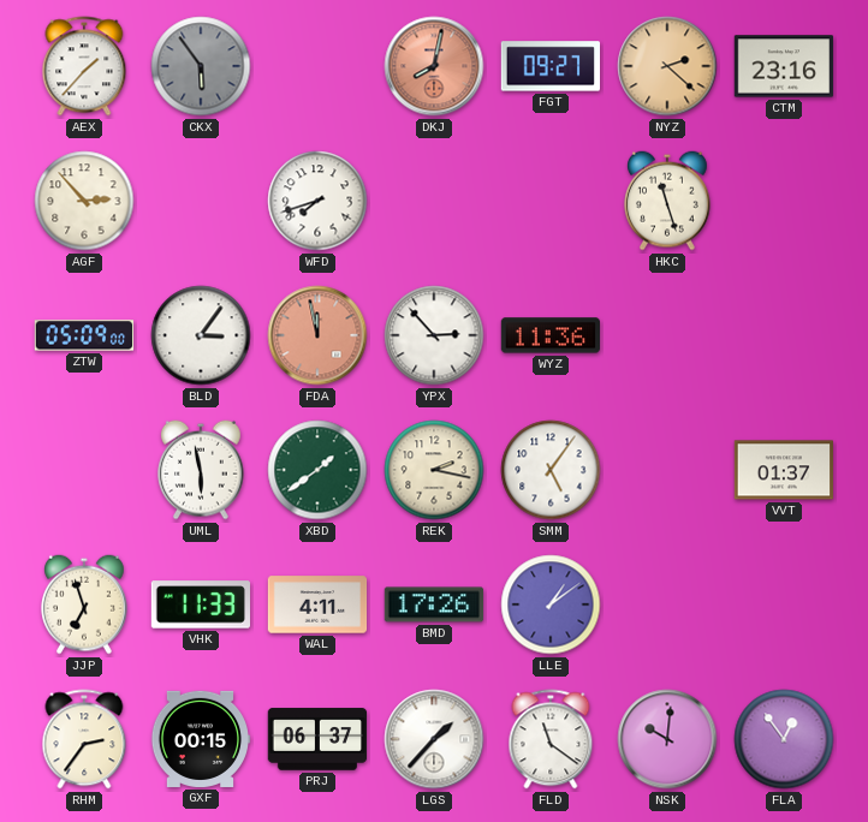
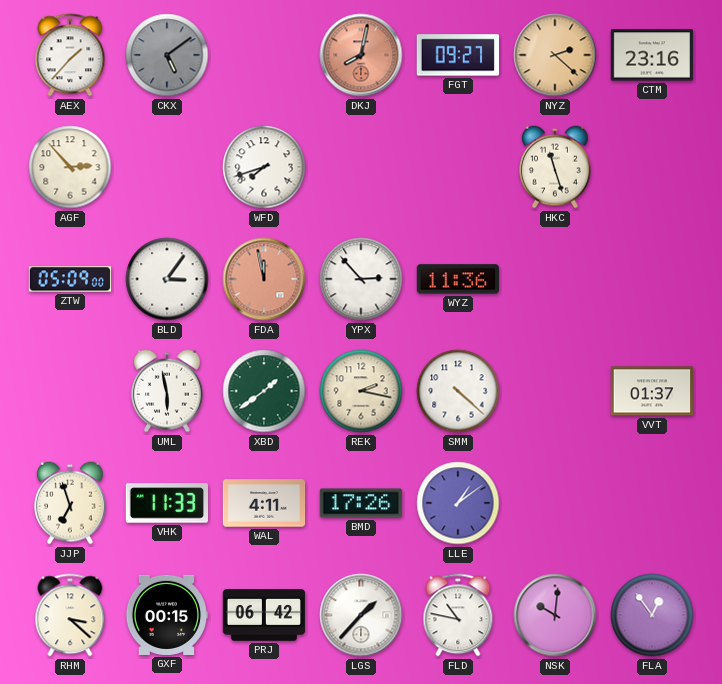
CKX: 5:54 -> 5:09
SMM: 5:06 -> 4:22
RHM: 2:36 -> 3:22
PRJ: 06:37 -> 06:42
FLD: 11:21 -> 10:47
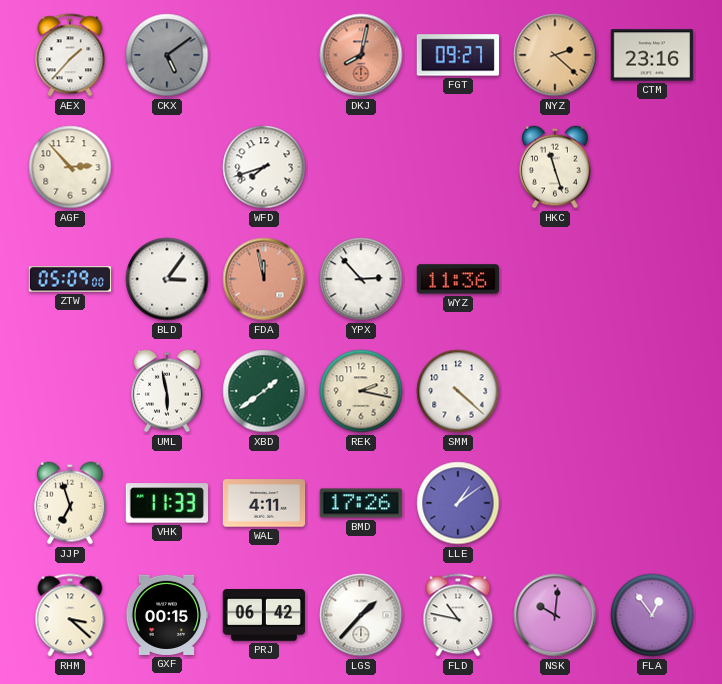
VVT: 01:37 -> none
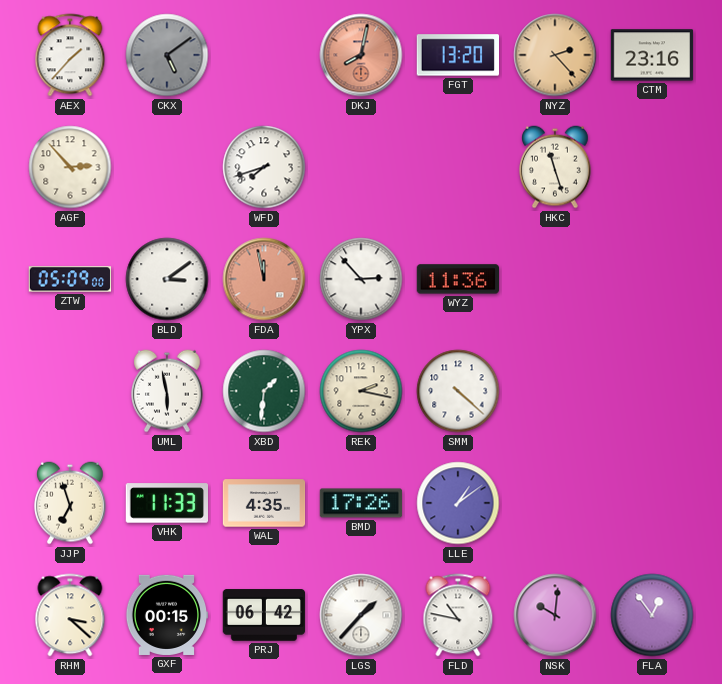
FGT: 09:27 -> 13:20
NYZ: 2:22 -> 2:23
BLD: 3:06 -> 3:09
XBD: 1:39 -> 1:31
WAL: 4:11 -> 4:35
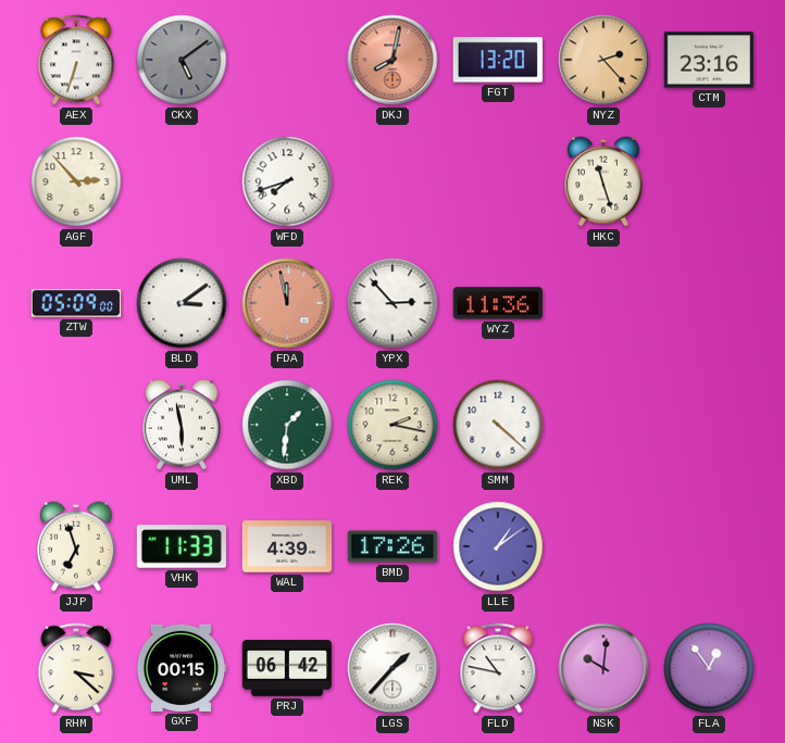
AEX: 1:37 -> 6:33
WAL: 4:35 -> 4:39
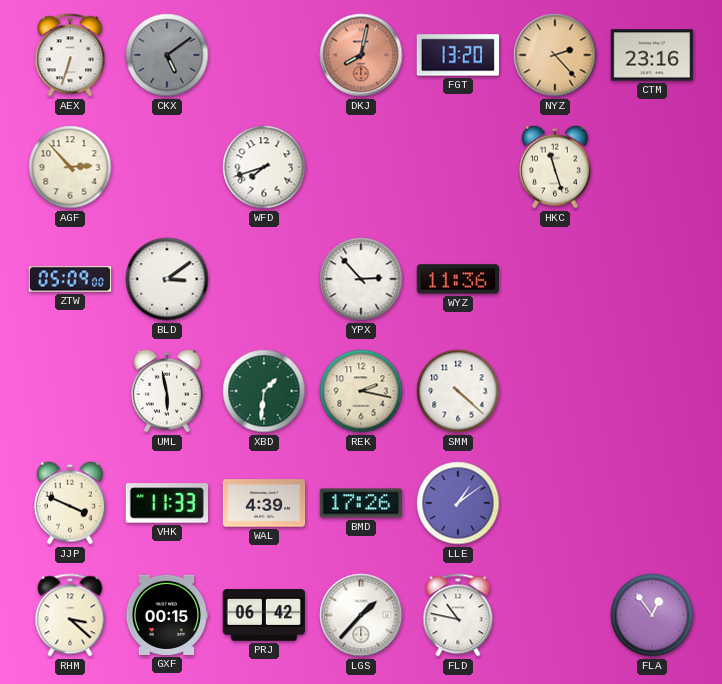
FDA: 11:58 -> none
JJP: 6:57 -> 3:49
NSK: 10:01 -> none
